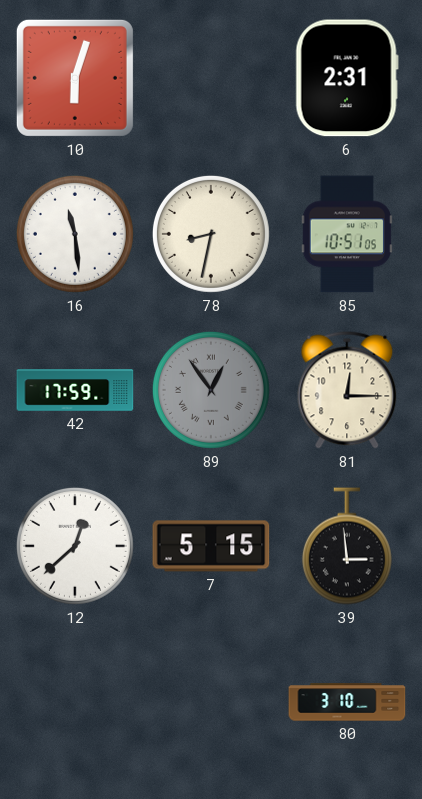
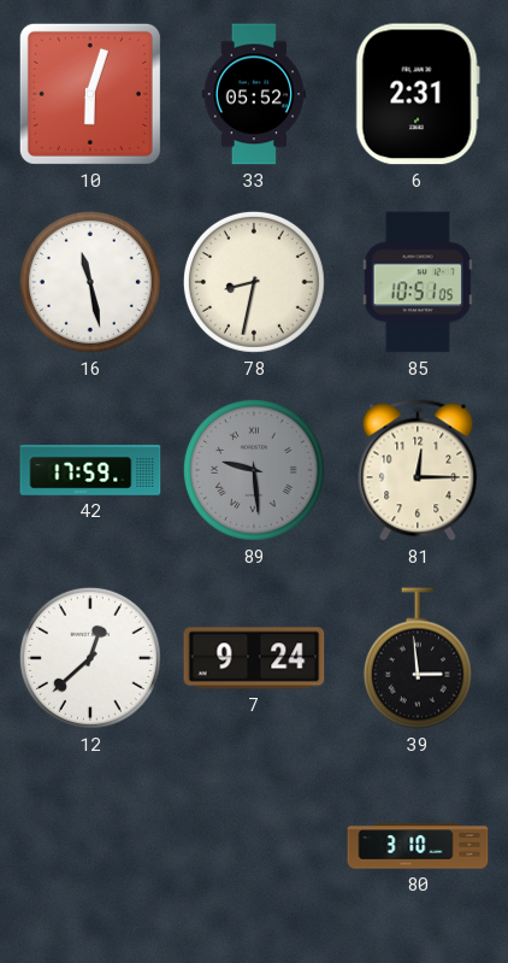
33: none -> 05:52
16: 11:29 -> 11:28
89: 12:54 -> 9:29
7: 5:15 -> 9:24
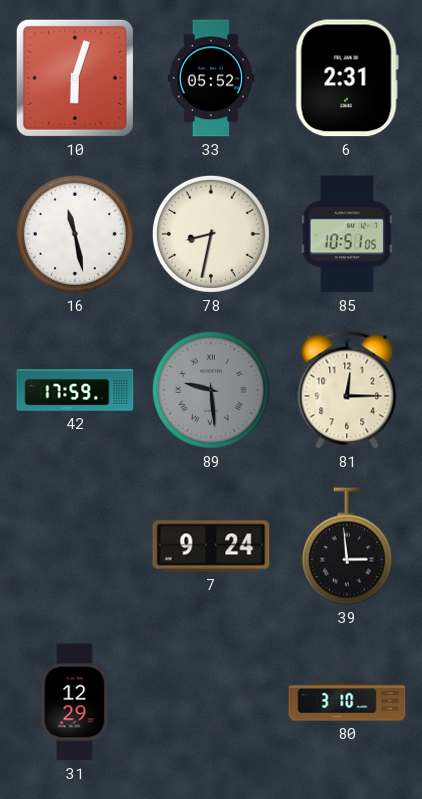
12: 12:38 -> none
31: none -> 12:29
